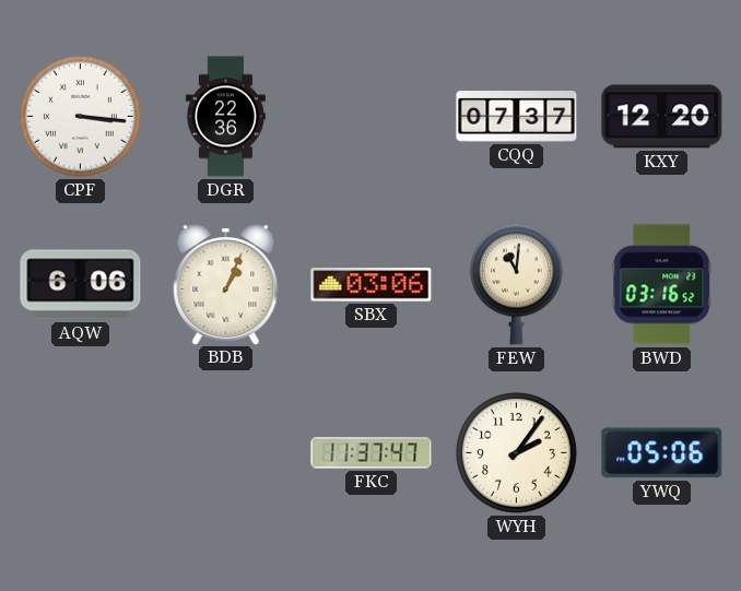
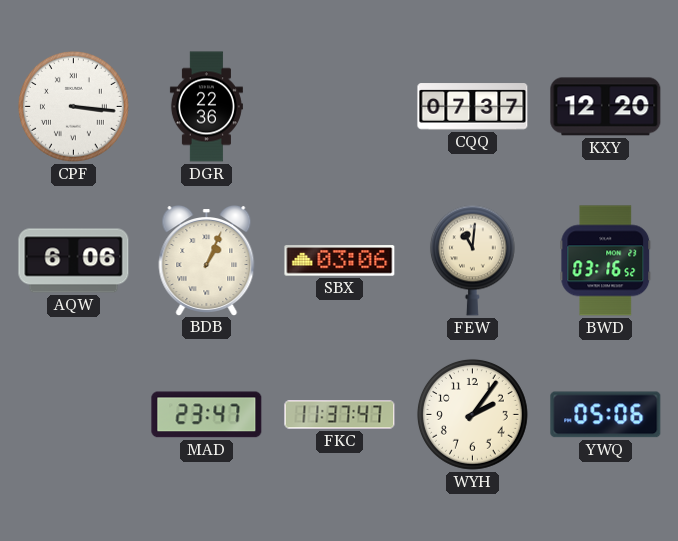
MAD: none -> 23:47
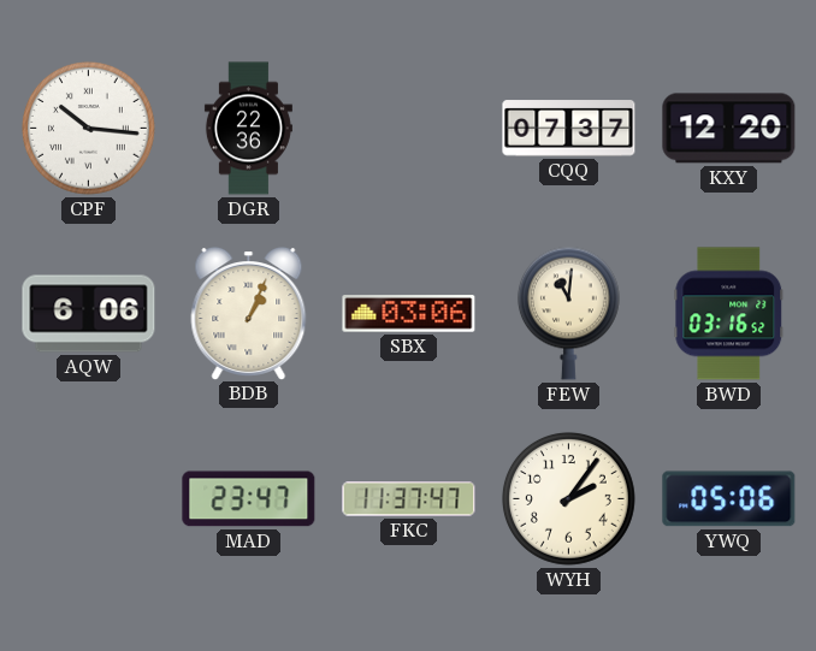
CPF: 3:16 -> 10:16
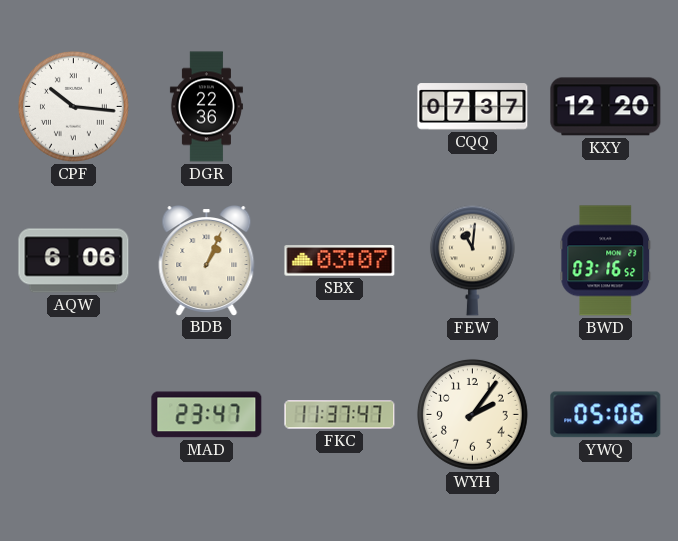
SBX: 03:06 -> 03:07
